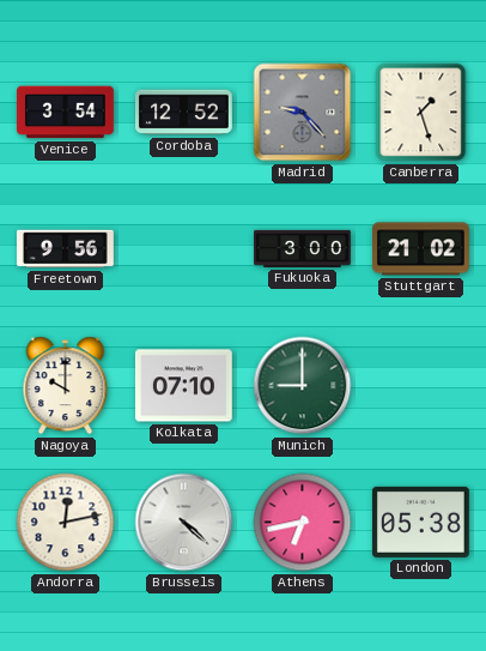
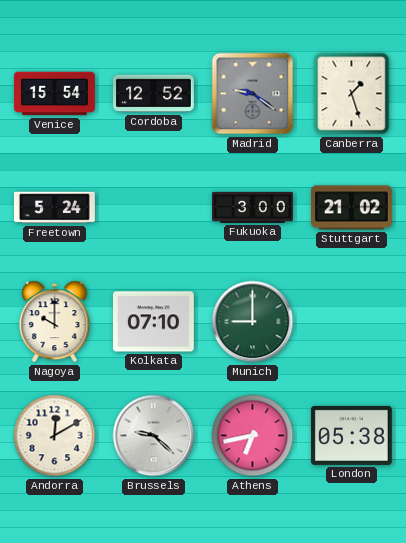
Venice: 3:54 -> 15:54
Madrid: 9:23 -> 9:21
Freetown: 9:56 -> 5:24
Andorra: 12:13 -> 12:10
Brussels: 4:22 -> 9:22
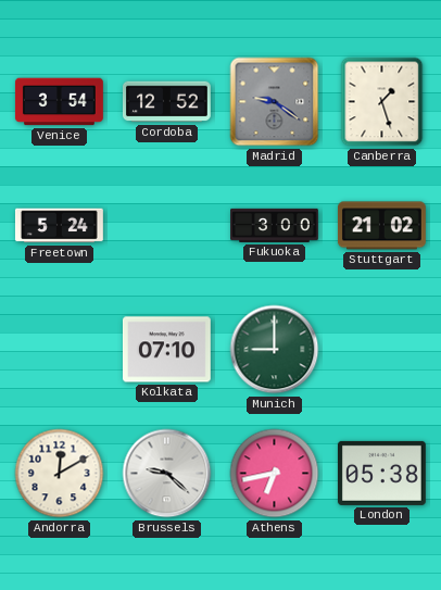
Venice: 15:54 -> 3:54
Nagoya: 10:00 -> none
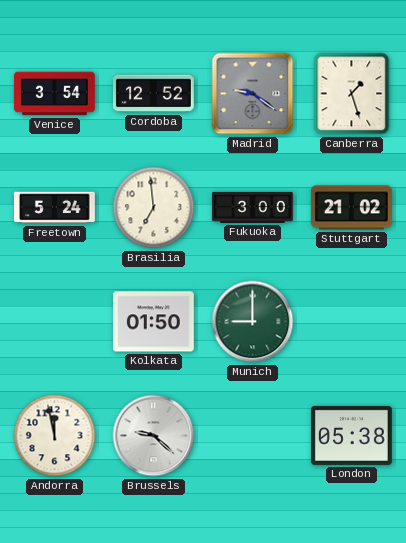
Brasilia: none -> 6:59
Kolkata: 07:10 -> 01:50
Andorra: 12:10 -> 11:58
Athens: 6:43 -> none
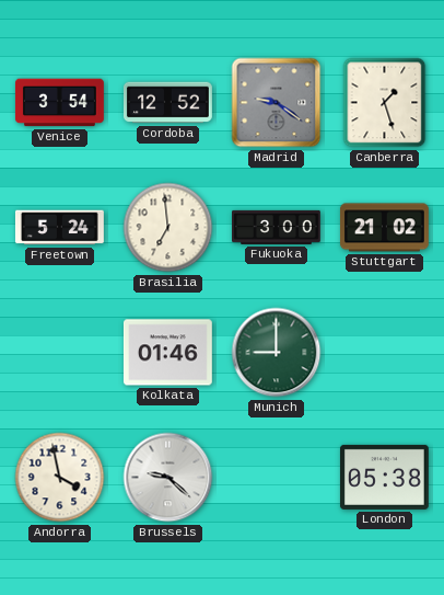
Kolkata: 01:50 -> 01:46
Andorra: 11:58 -> 3:58
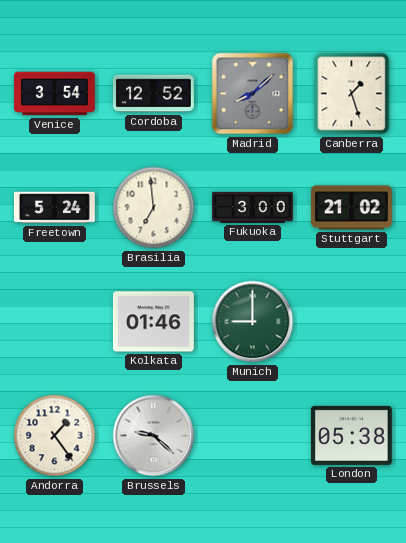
Madrid: 9:21 -> 8:08
Andorra: 3:58 -> 1:24
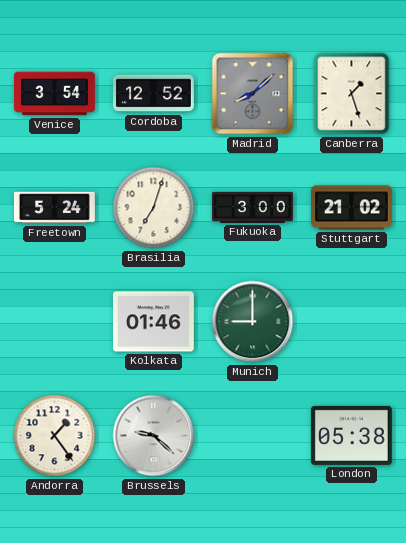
Brasilia: 6:59 -> 7:03
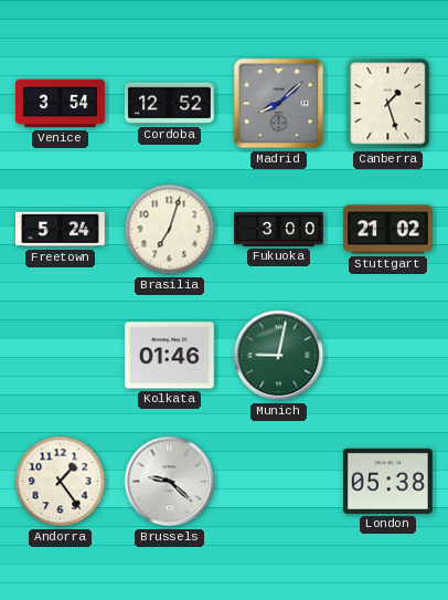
Munich: 9:00 -> 9:02
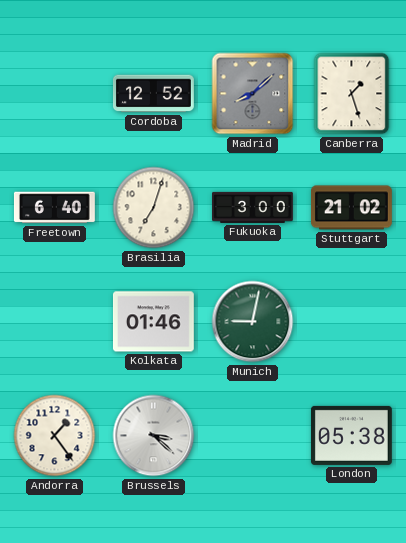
Venice: 3:54 -> none
Freetown: 5:24 -> 6:40
Brussels: 9:22 -> 3:22
